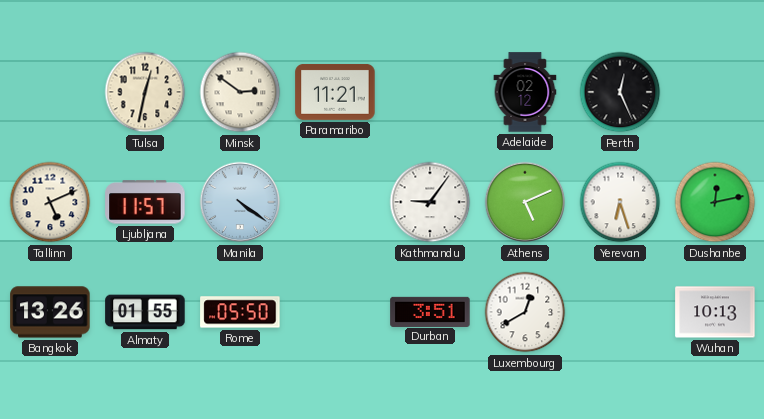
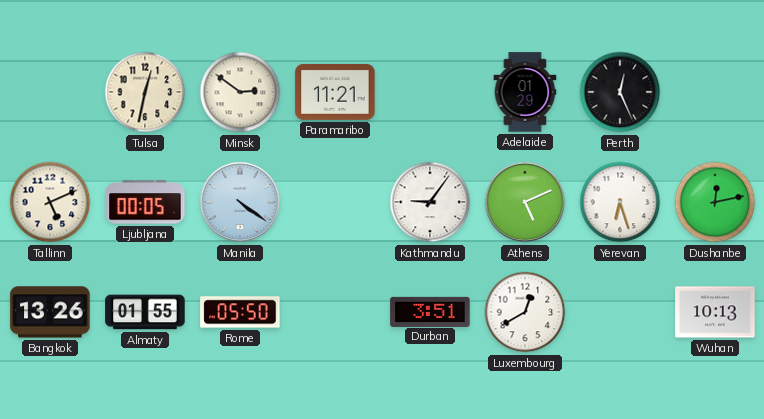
Adelaide: 02:12 -> 01:29
Ljubljana: 11:57 -> 00:05
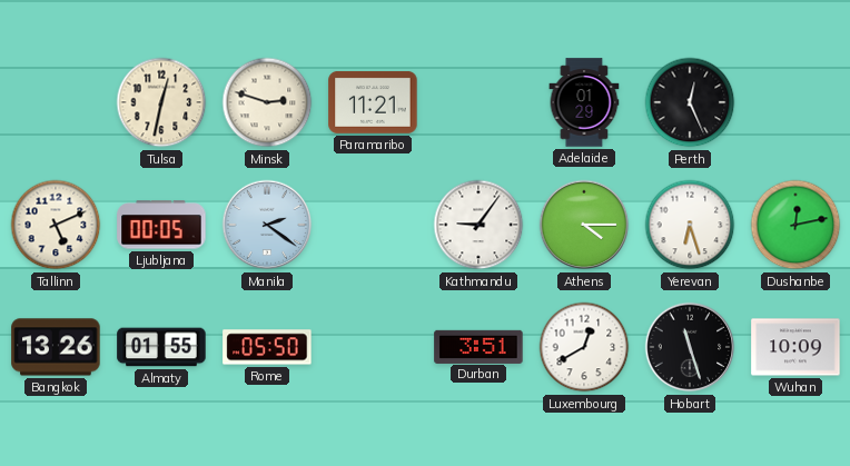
Minsk: 2:51 -> 2:48
Manila: 4:21 -> 2:21
Athens: 5:11 -> 4:15
Hobart: none -> 11:27
Wuhan: 10:13 -> 10:09
